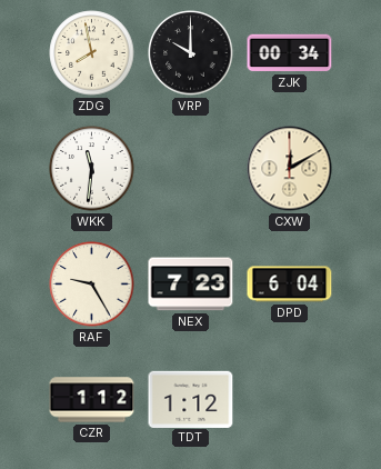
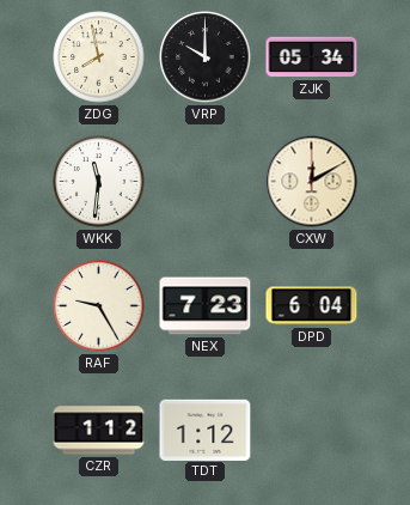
ZJK: 00:34 -> 05:34
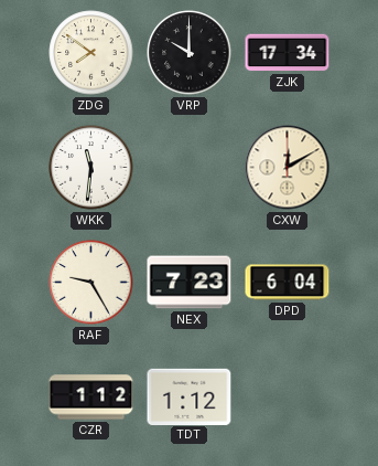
ZDG: 7:58 -> 7:51
ZJK: 05:34 -> 17:34
